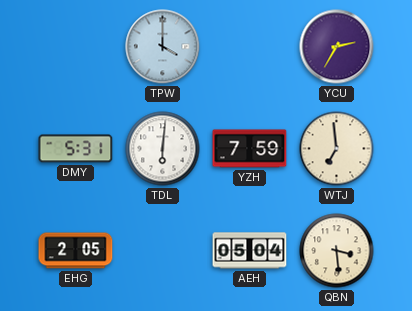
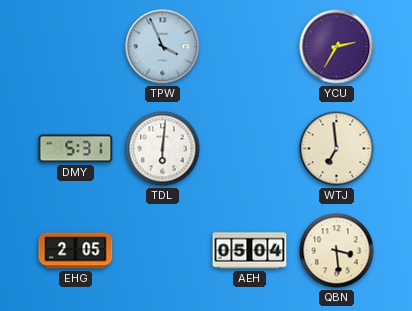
TPW: 4:00 -> 3:56
YZH: 7:59 -> none
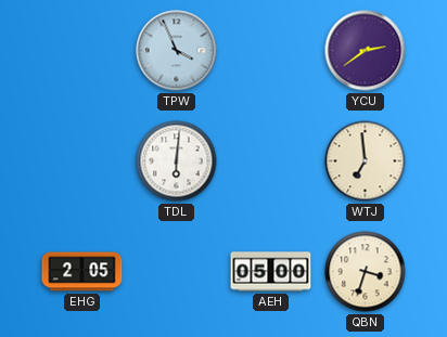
YCU: 2:35 -> 2:39
DMY: 5:31 -> none
AEH: 05:04 -> 05:00
QBN: 3:29 -> 3:33
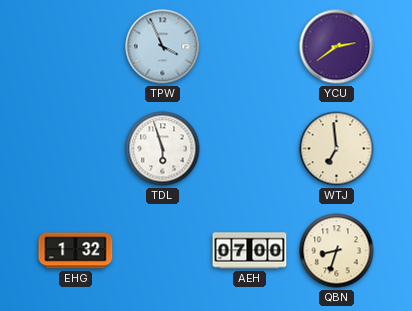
TDL: 6:01 -> 5:57
EHG: 2:05 -> 1:32
AEH: 05:00 -> 07:00
QBN: 3:33 -> 8:33
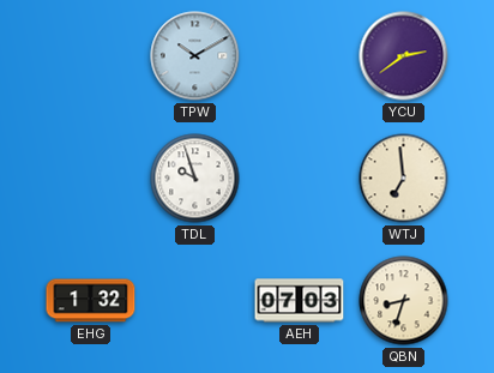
TPW: 3:56 -> 10:10
TDL: 5:57 -> 9:57
AEH: 07:00 -> 07:03
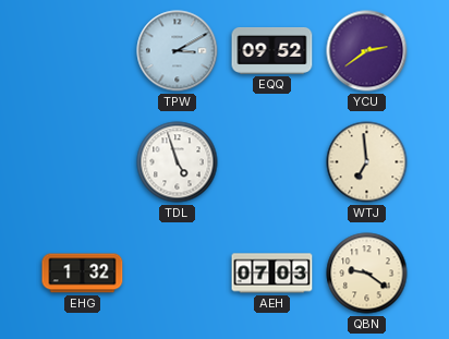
TPW: 10:10 -> 3:10
EQQ: none -> 09:52
TDL: 9:57 -> 4:57
QBN: 8:33 -> 9:21
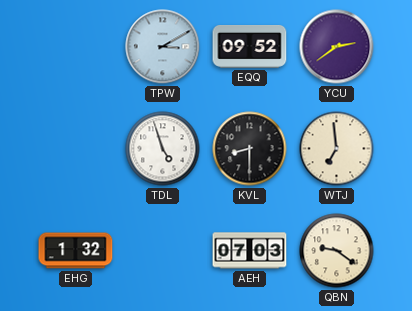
KVL: none -> 8:30
